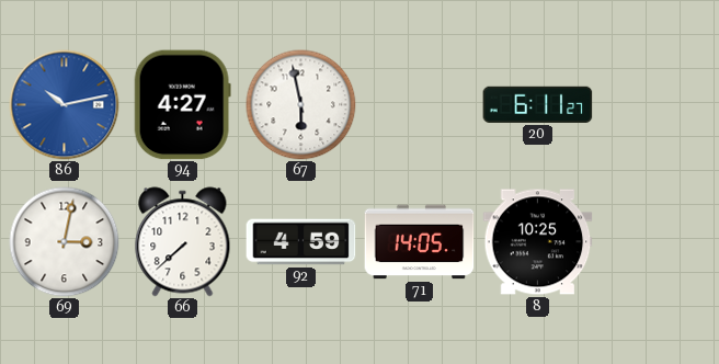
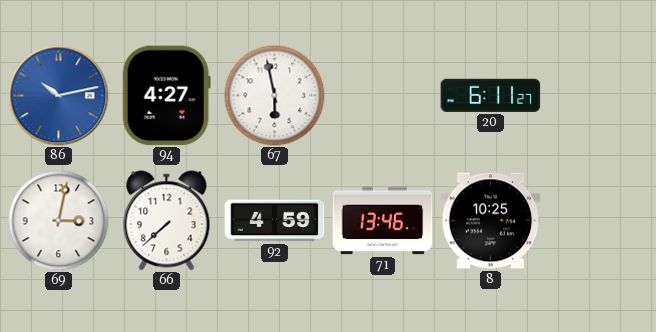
71: 14:05 -> 13:46
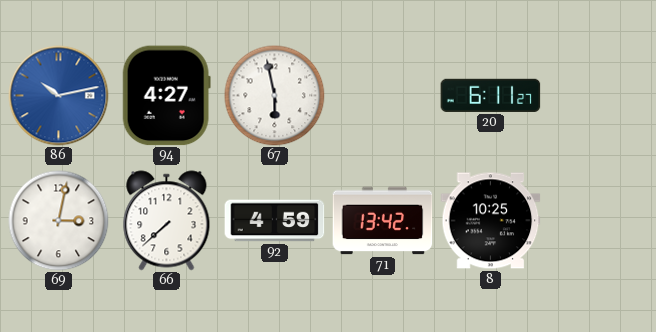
71: 13:46 -> 13:42
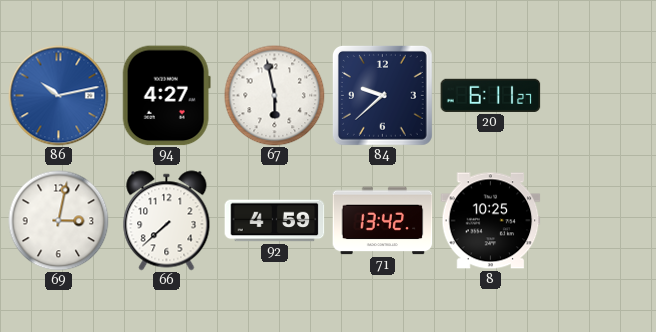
84: none -> 9:38
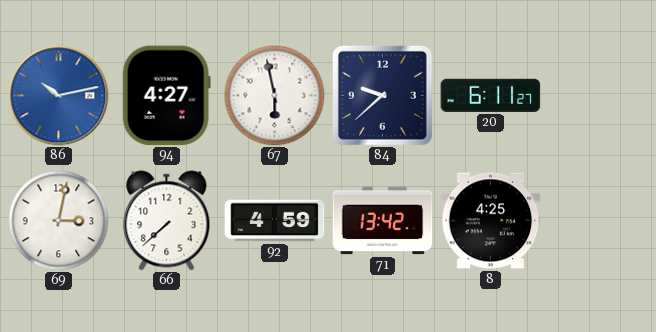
8: 10:25 -> 4:25
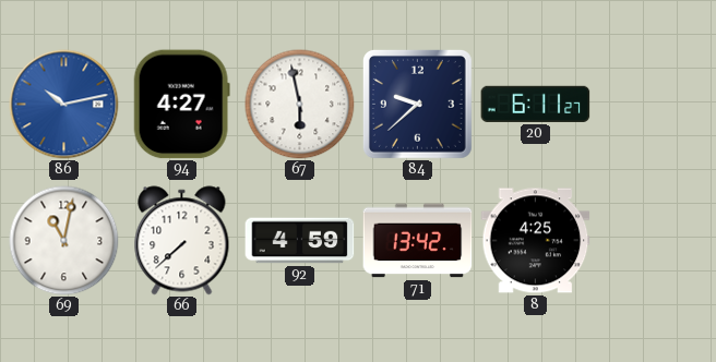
69: 3:02 -> 11:02
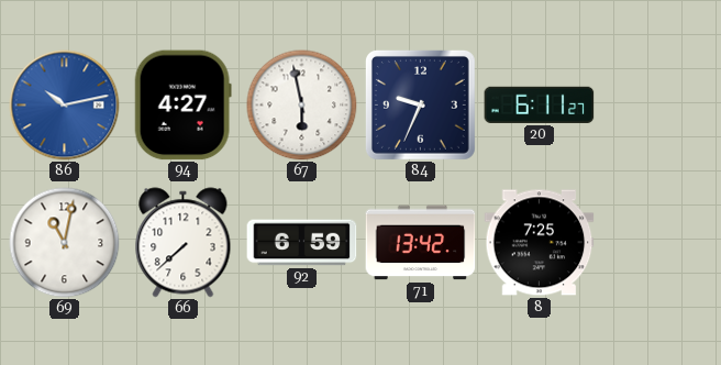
84: 9:38 -> 9:34
92: 4:59 -> 6:59
8: 4:25 -> 7:25
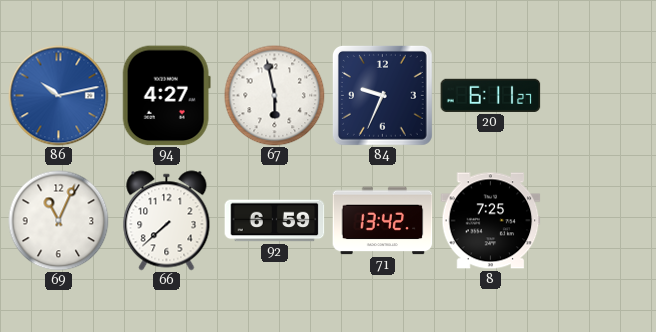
69: 11:02 -> 11:04
